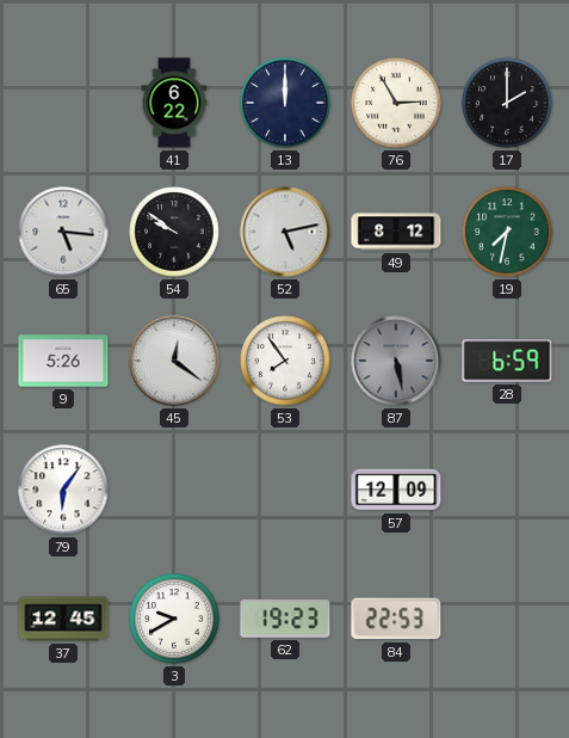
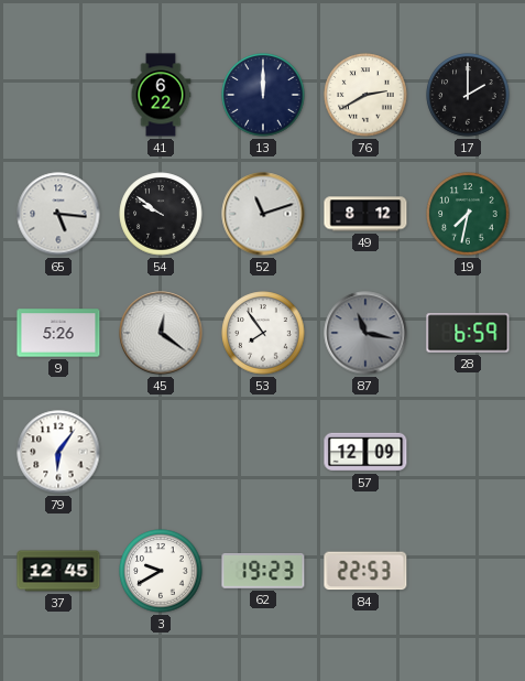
76: 2:55 -> 2:40
52: 5:13 -> 11:12
87: 5:28 -> 11:17
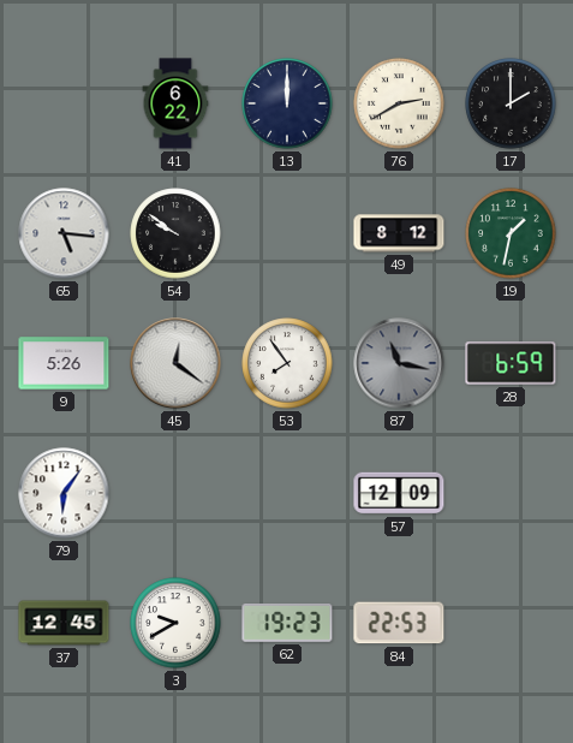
52: 11:12 -> none
19: 7:32 -> 1:32
